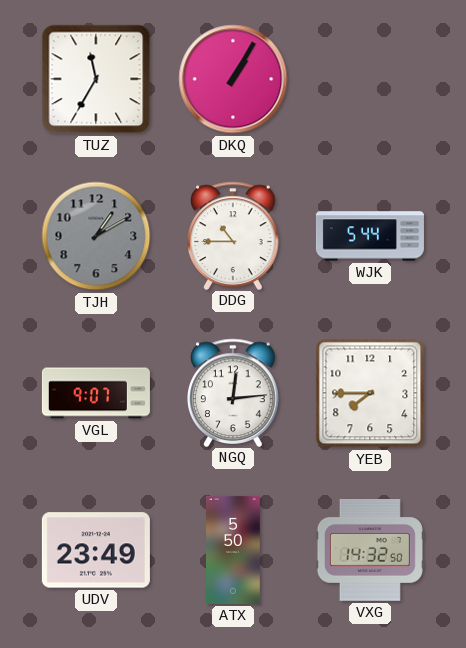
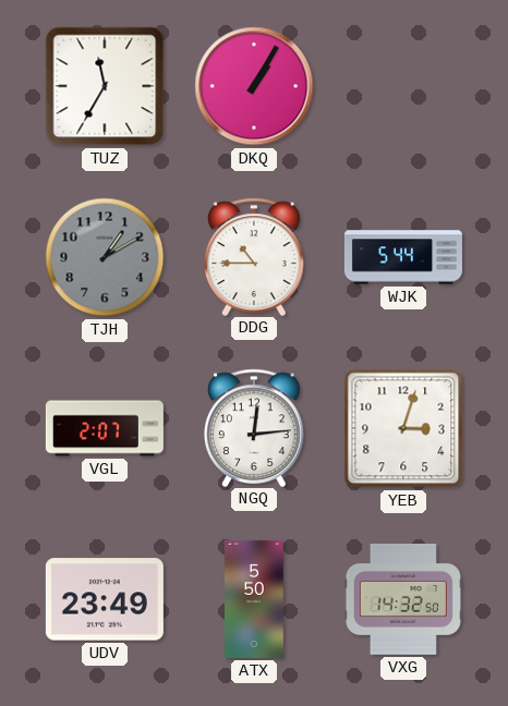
VGL: 9:07 -> 2:07
YEB: 7:45 -> 3:03
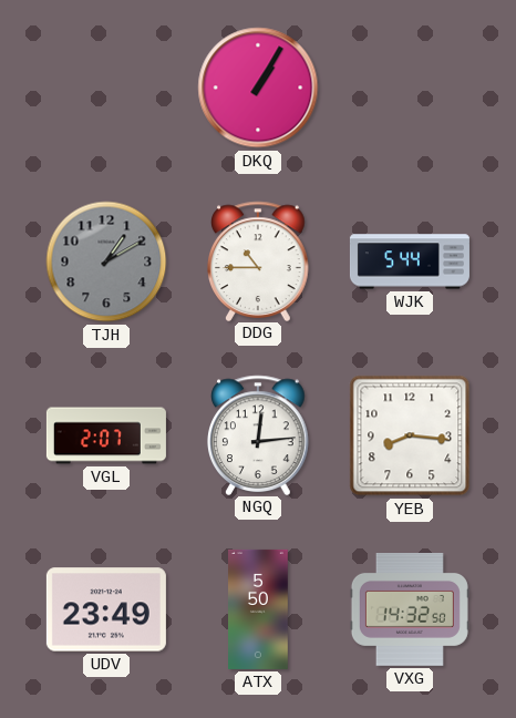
TUZ: 11:35 -> none
YEB: 3:03 -> 8:16
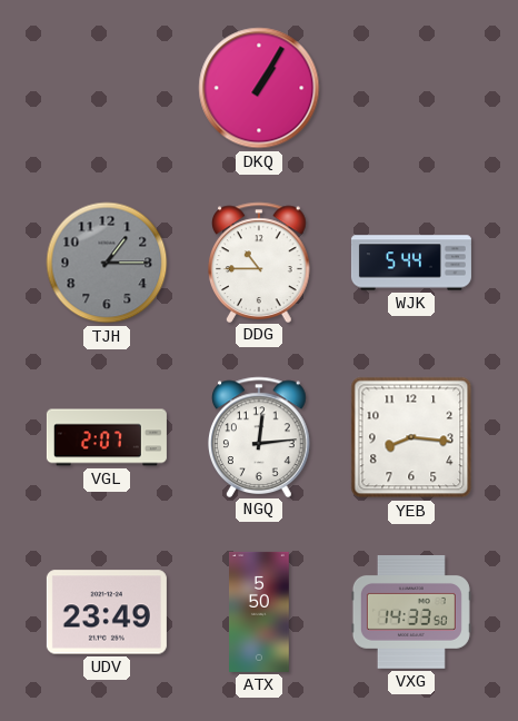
TJH: 1:10 -> 1:15
VXG: 14:32 -> 14:33
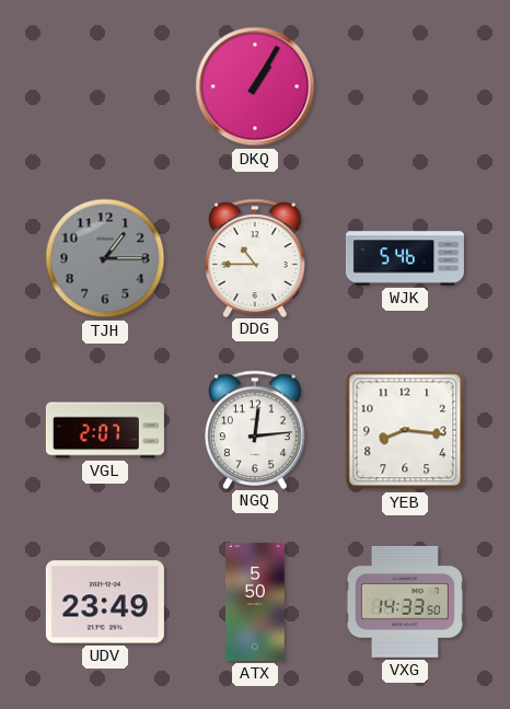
WJK: 5:44 -> 5:46
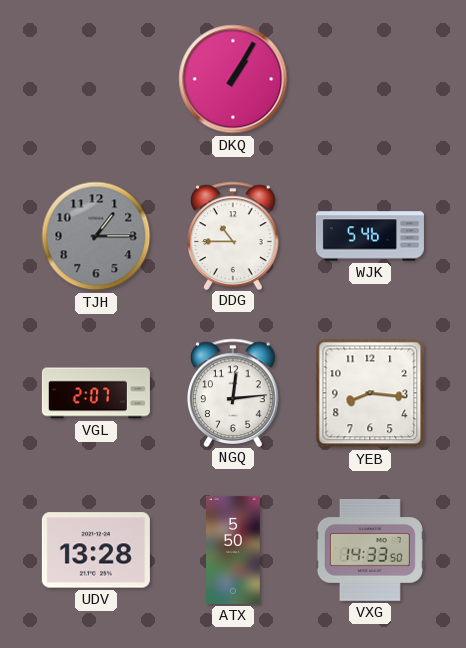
UDV: 23:49 -> 13:28
